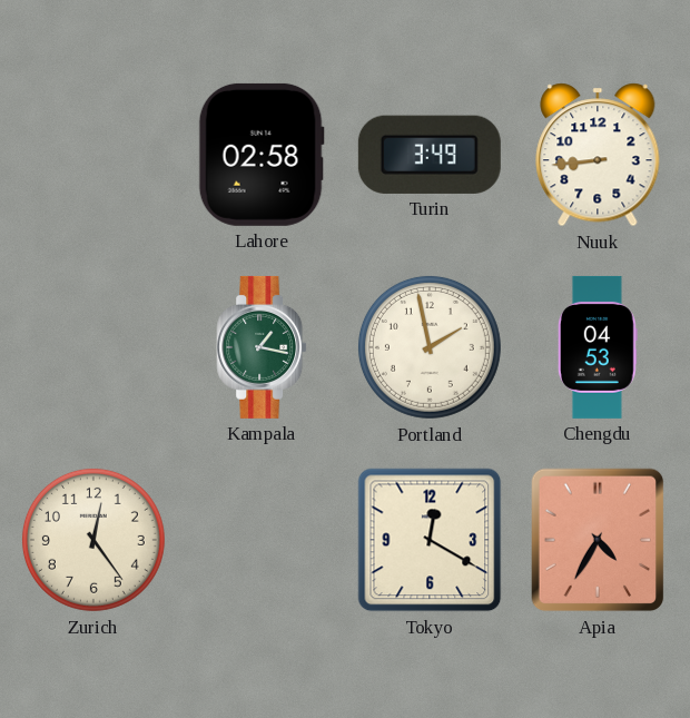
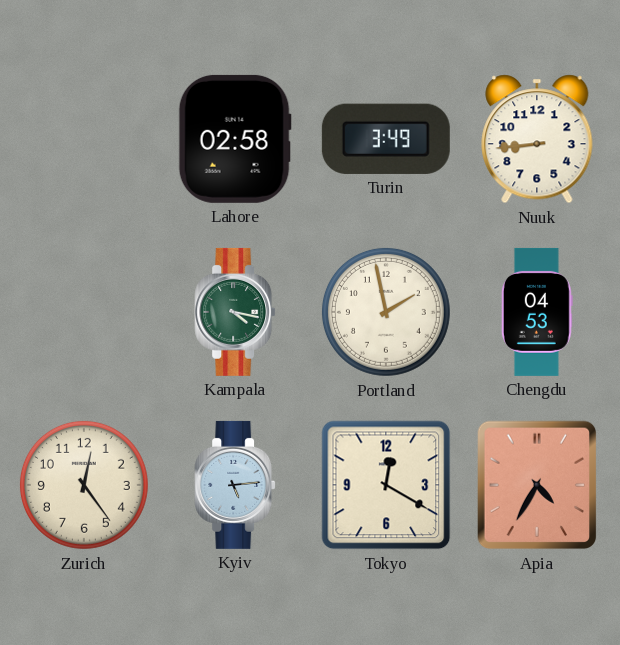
Kampala: 1:17 -> 4:17
Kyiv: none -> 5:14
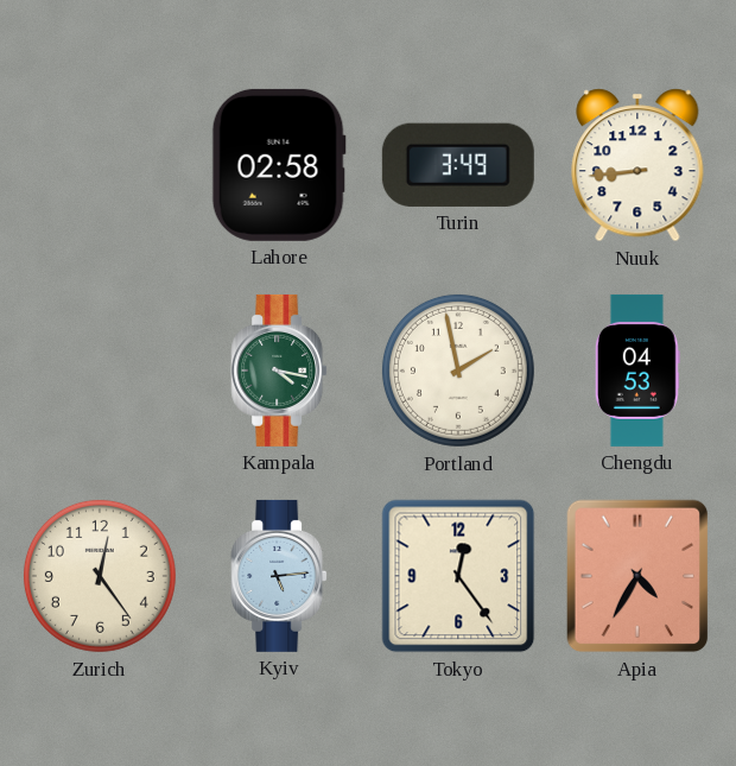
Tokyo: 12:20 -> 12:24
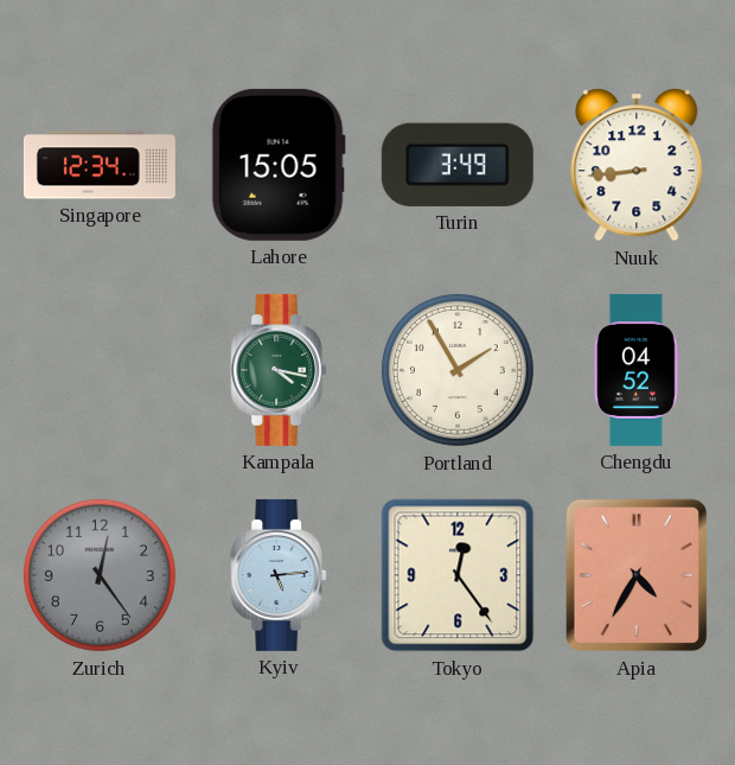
Singapore: none -> 12:34
Lahore: 02:58 -> 15:05
Portland: 1:58 -> 1:55
Chengdu: 04:53 -> 04:52
Zurich dial: cream -> grey
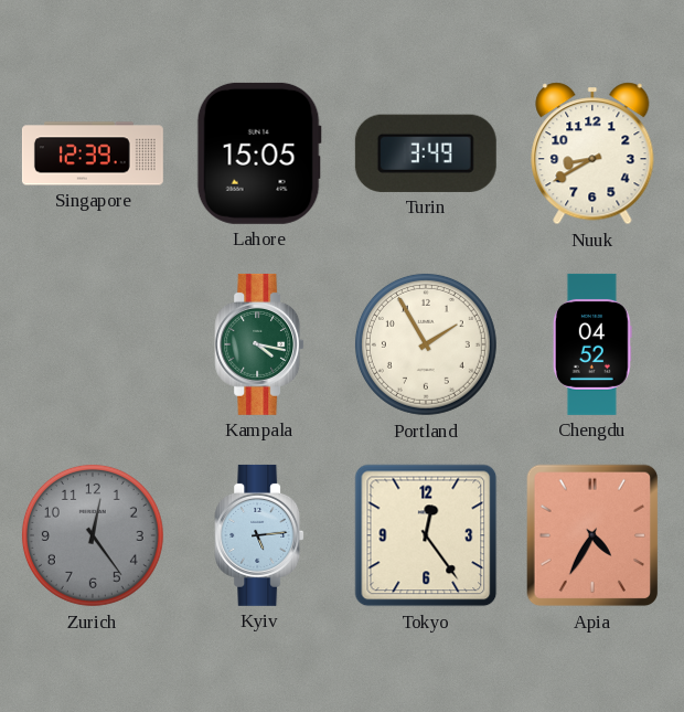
Singapore: 12:34 -> 12:39
Nuuk: 8:44 -> 8:40
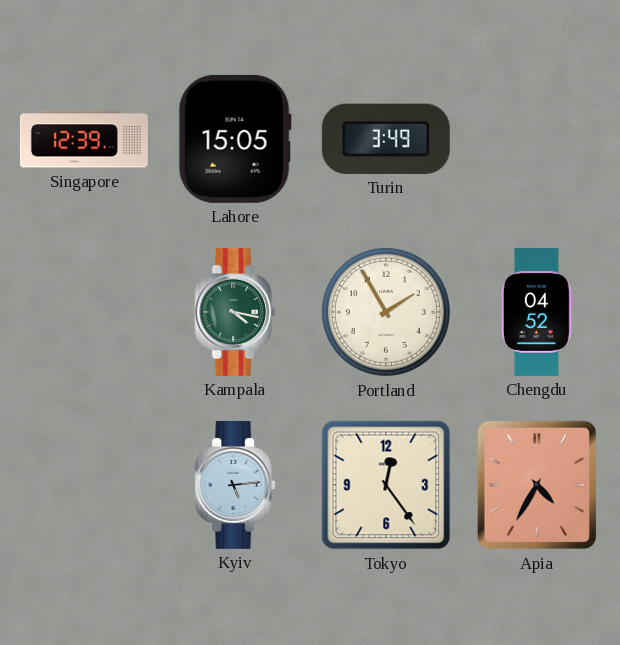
Nuuk: 8:40 -> none
Zurich: 12:24 -> none
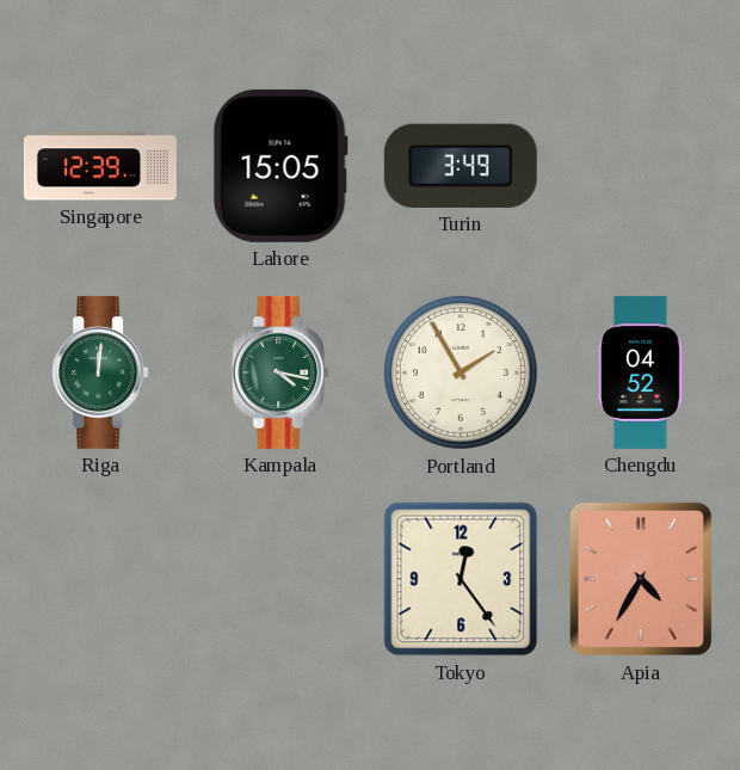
Riga: none -> 12:01
Kyiv: 5:14 -> none
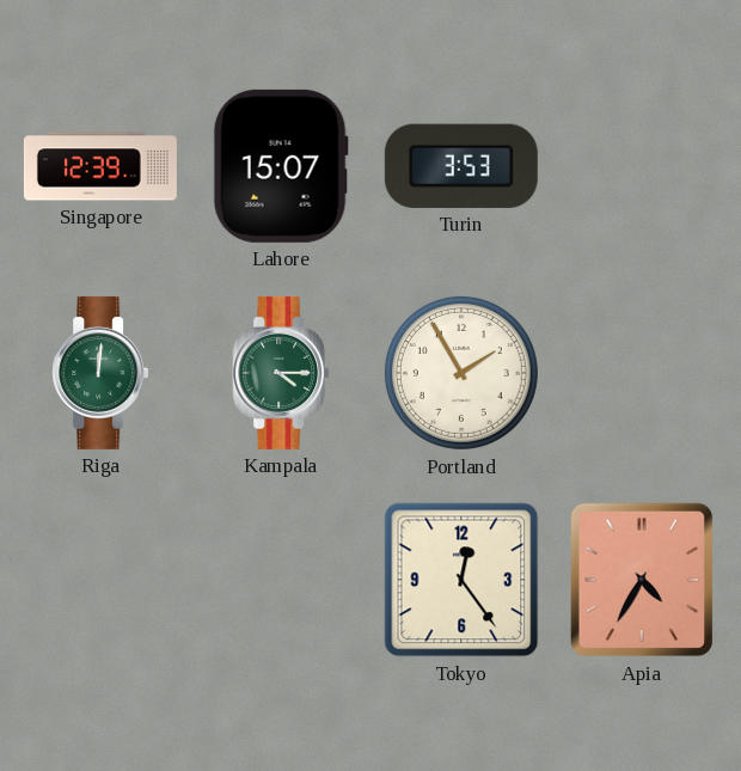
Lahore: 15:05 -> 15:07
Turin: 3:49 -> 3:53
Kampala: 4:17 -> 4:15
Chengdu: 04:52 -> none
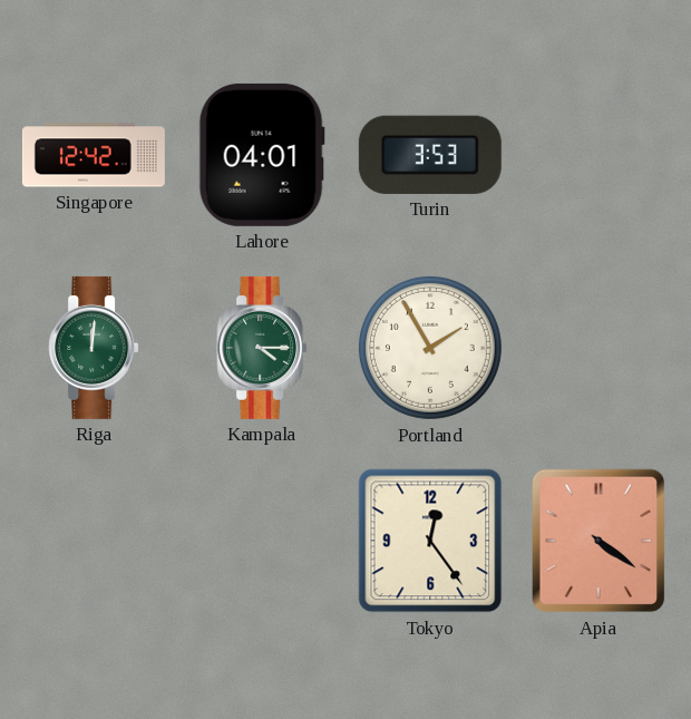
Singapore: 12:39 -> 12:42
Lahore: 15:07 -> 04:01
Apia: 4:35 -> 4:21
